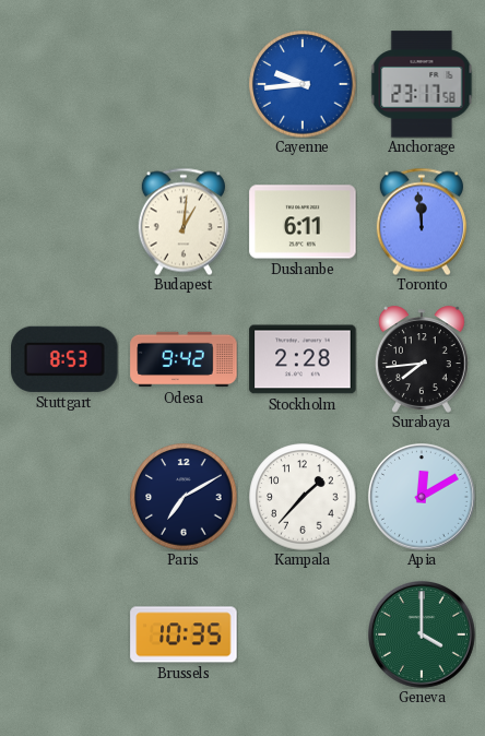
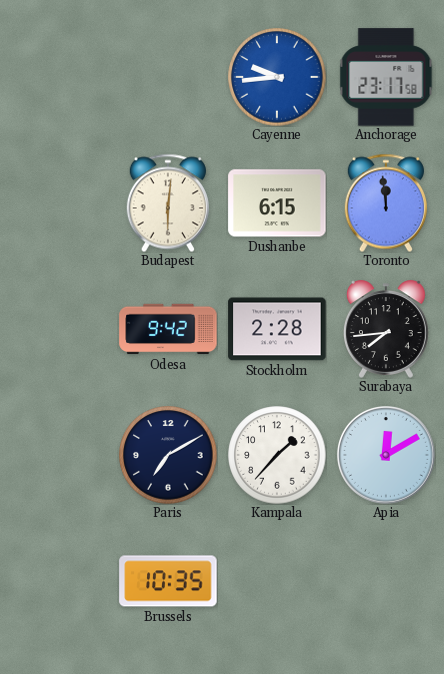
Budapest: 1:01 -> 6:01
Dushanbe: 6:11 -> 6:15
Stuttgart: 8:53 -> none
Geneva: 4:00 -> none
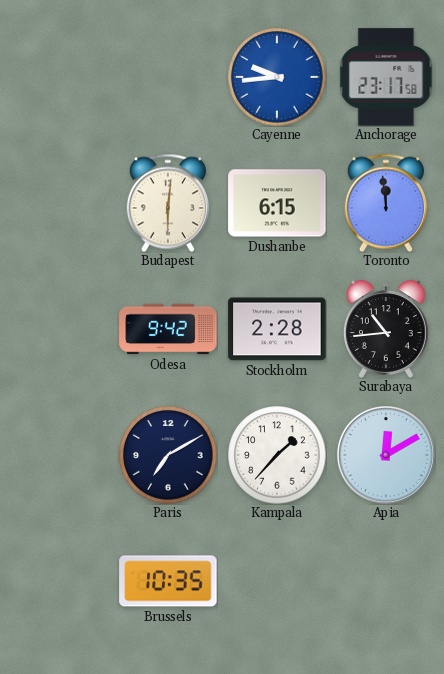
Surabaya: 7:44 -> 10:44
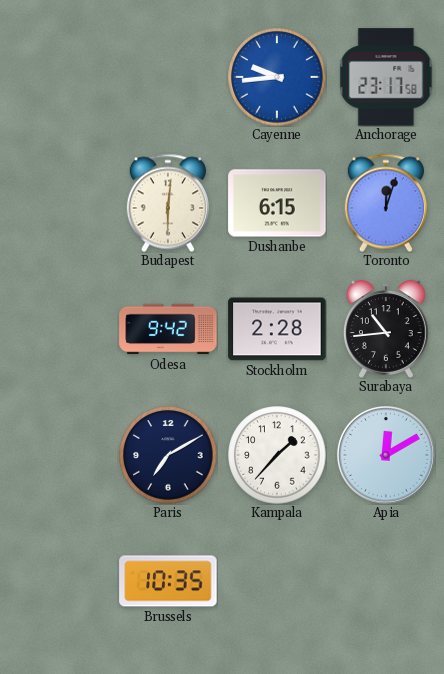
Toronto: 11:59 -> 12:03
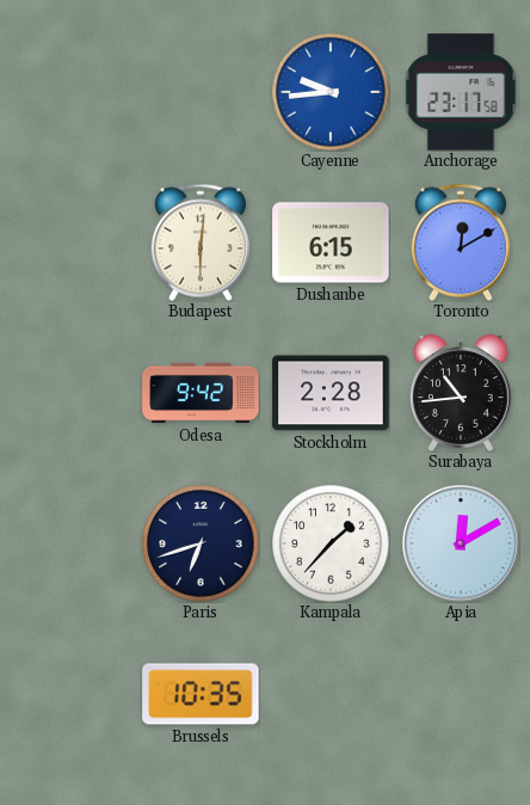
Toronto: 12:03 -> 12:10
Paris: 7:10 -> 6:42
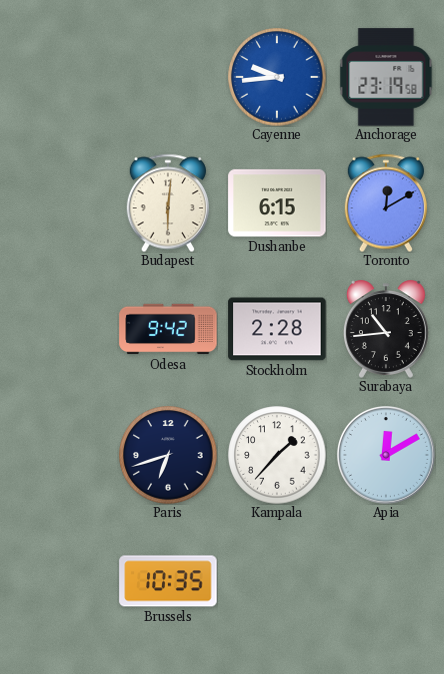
Anchorage: 23:17 -> 23:19
